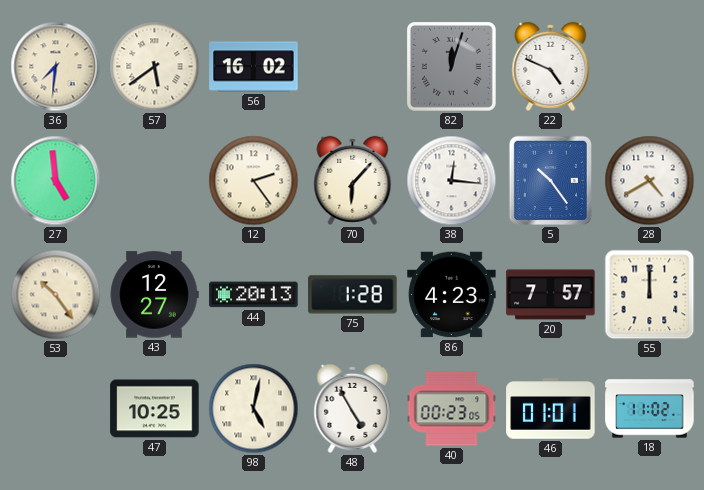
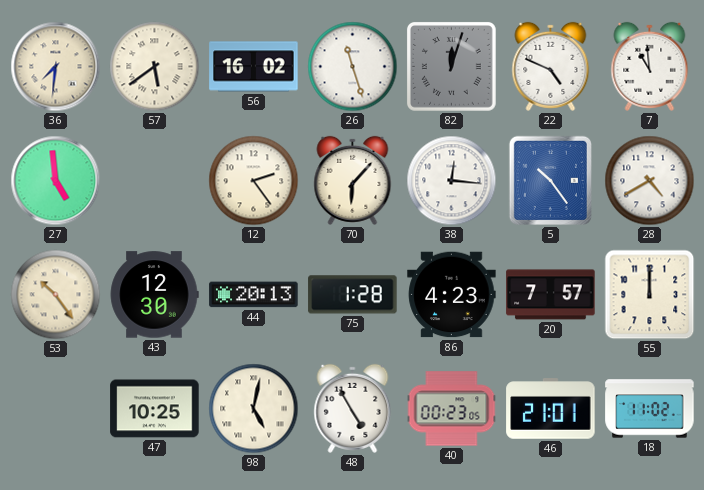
26: none -> 11:27
7: none -> 10:59
43: 12:27 -> 12:30
46: 01:01 -> 21:01
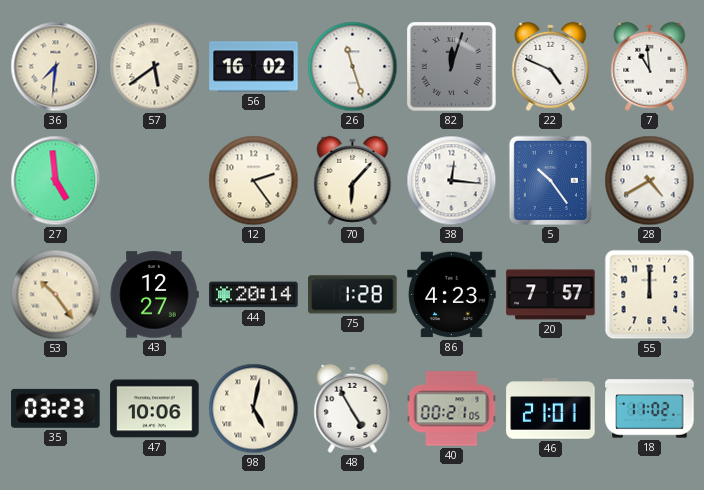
43: 12:30 -> 12:27
44: 20:13 -> 20:14
35: none -> 03:23
47: 10:25 -> 10:06
40: 00:23 -> 00:21
